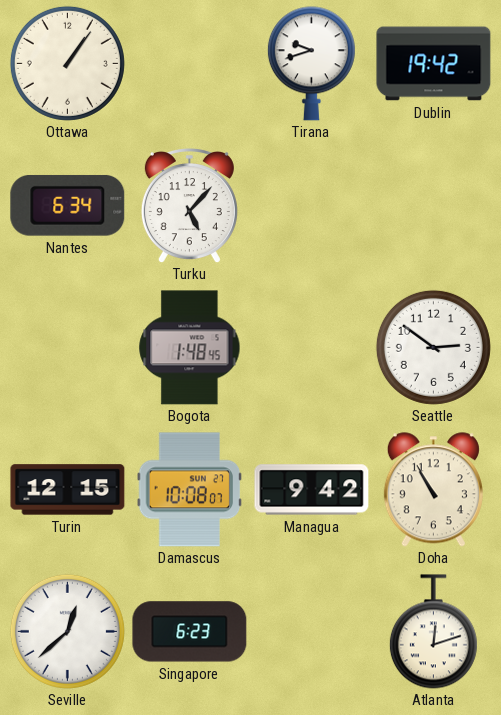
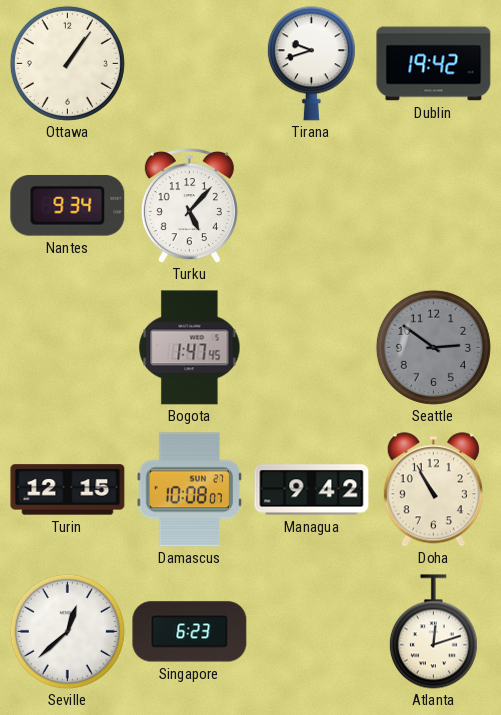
Nantes: 6:34 -> 9:34
Bogota: 1:48 -> 1:47
Seattle dial: white -> grey
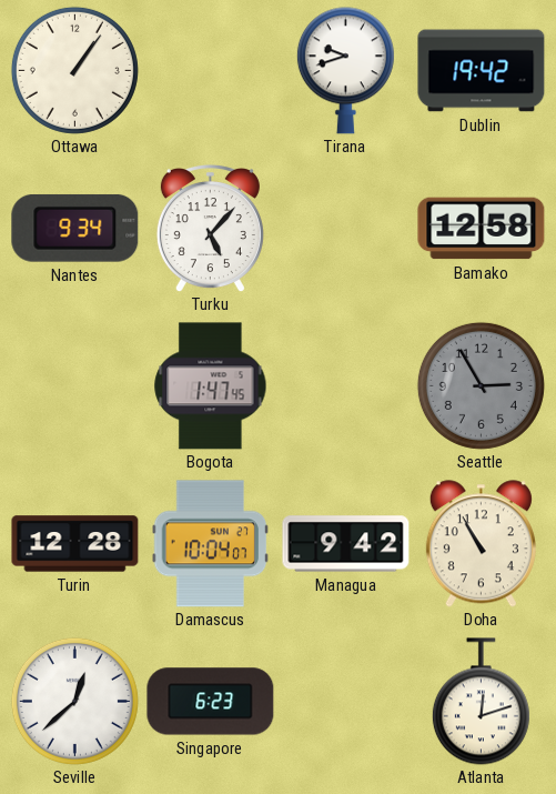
Bamako: none -> 12:58
Seattle: 2:51 -> 2:55
Turin: 12:15 -> 12:28
Damascus: 10:08 -> 10:04
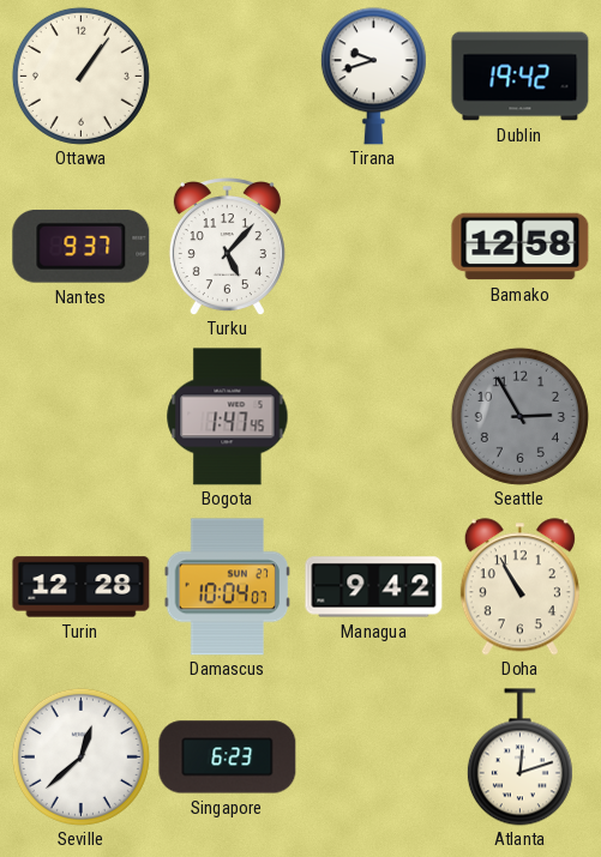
Nantes: 9:34 -> 9:37
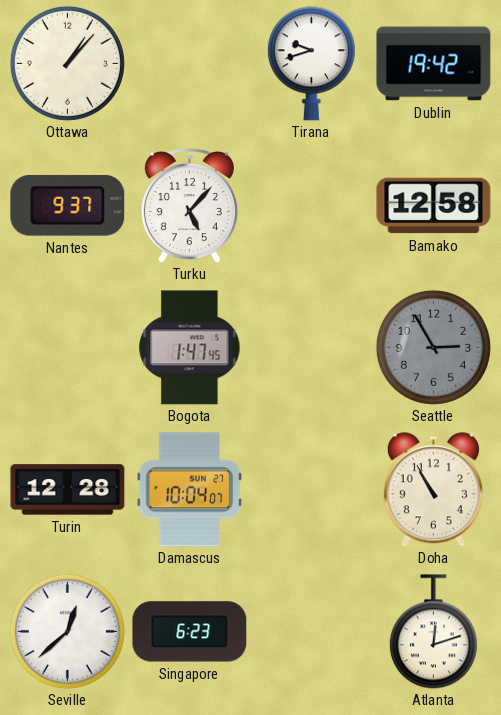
Ottawa: 1:06 -> 1:07
Managua: 9:42 -> none
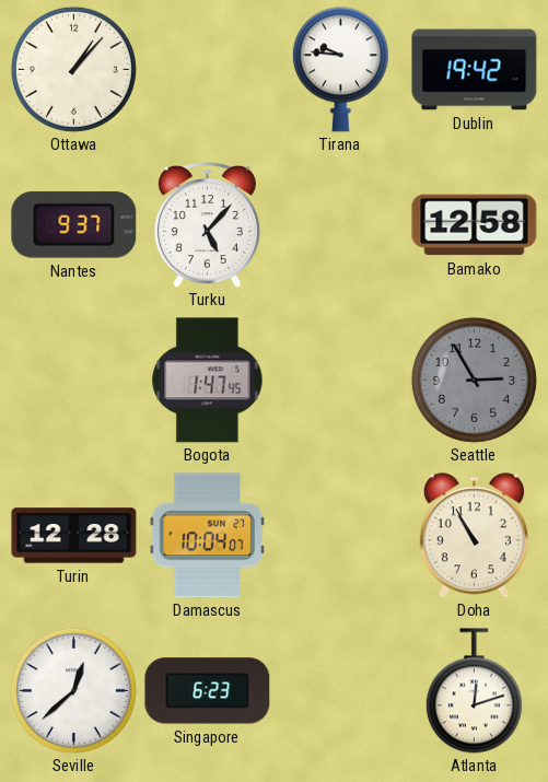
Tirana: 9:42 -> 9:46
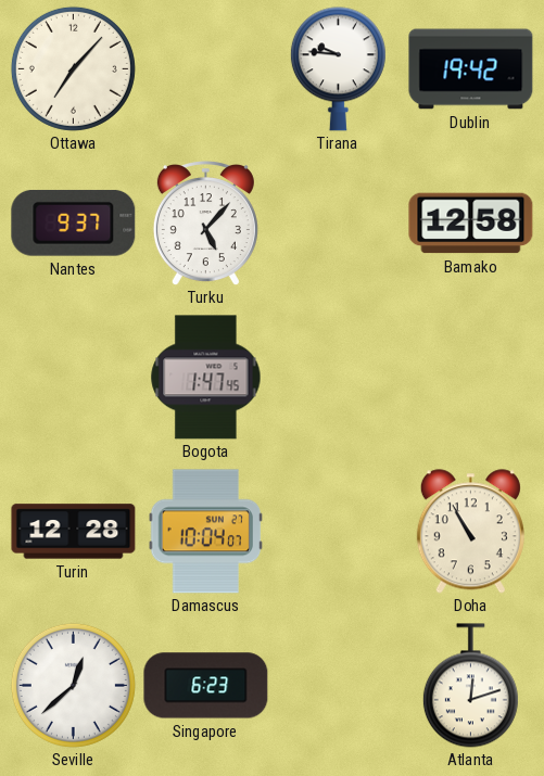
Ottawa: 1:07 -> 7:07
Seattle: 2:55 -> none
